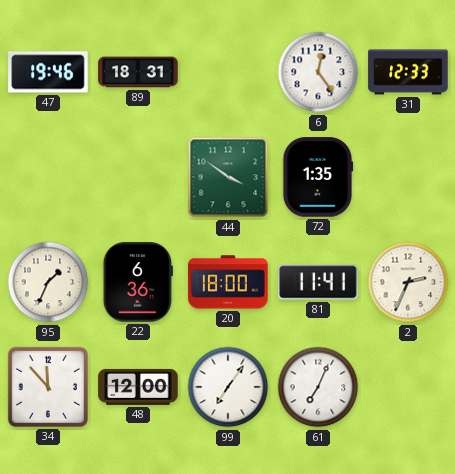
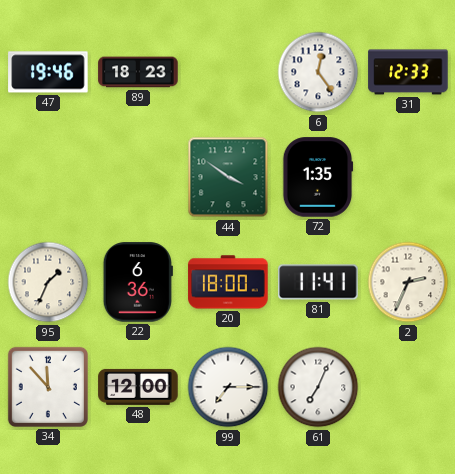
89: 18:31 -> 18:23
99: 7:06 -> 7:15
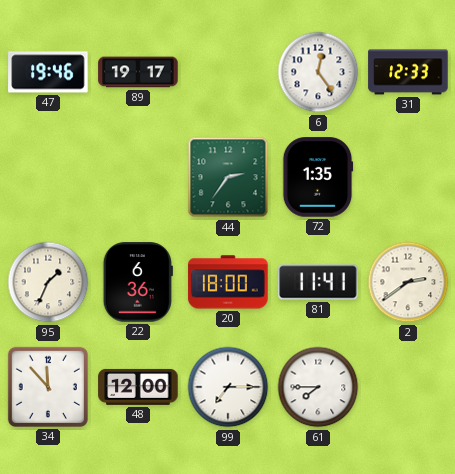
89: 18:23 -> 19:17
44: 3:51 -> 2:36
2: 2:34 -> 2:39
61: 7:04 -> 7:45
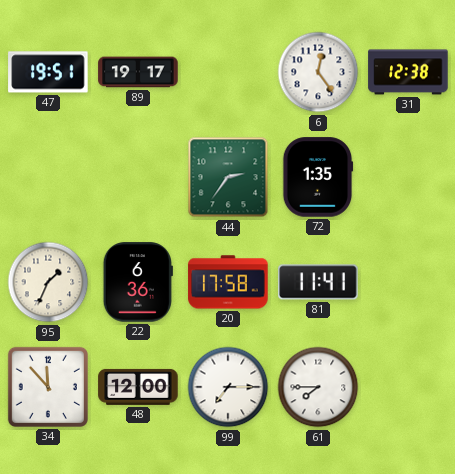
47: 19:46 -> 19:51
31: 12:33 -> 12:38
20: 18:00 -> 17:58
2: 2:39 -> none
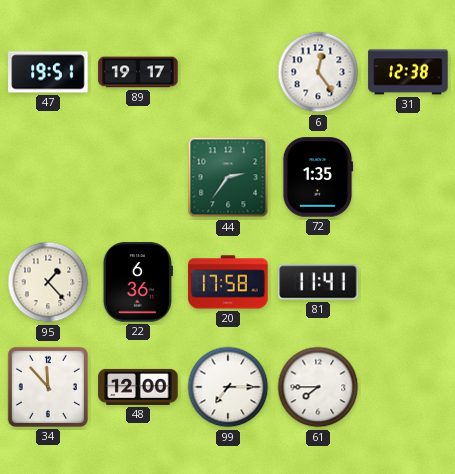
95: 1:34 -> 1:23
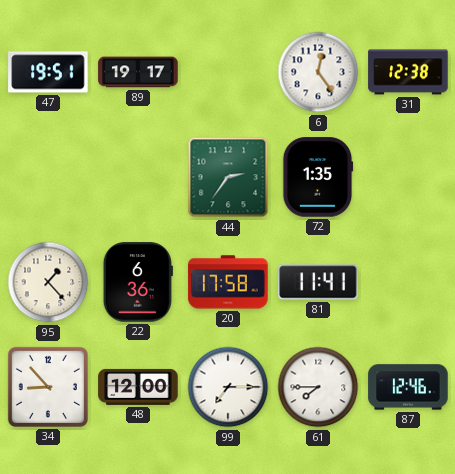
34: 11:53 -> 8:53
87: none -> 12:46
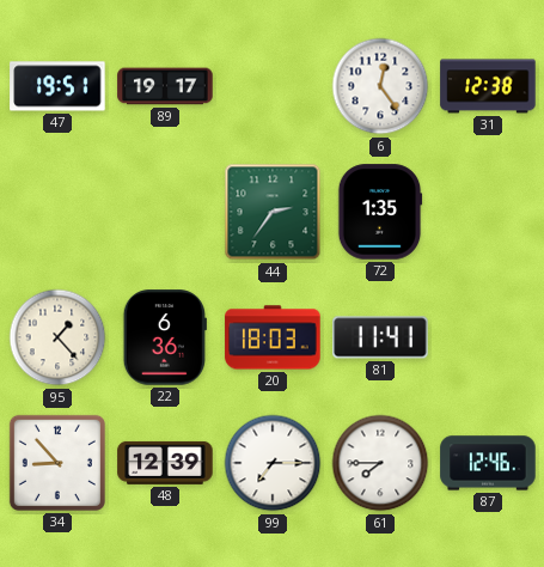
20: 17:58 -> 18:03
48: 12:00 -> 12:39
